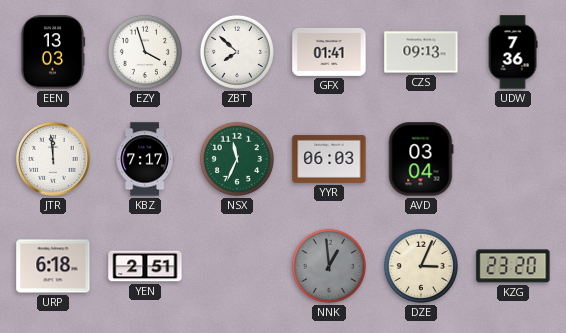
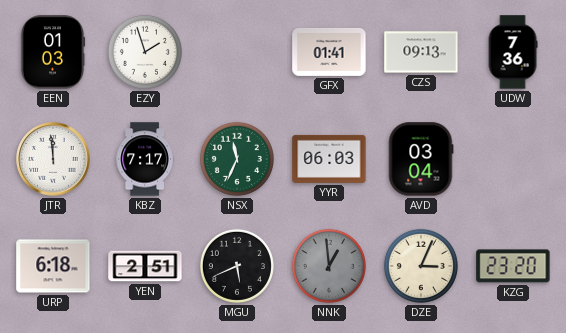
EEN: 13:03 -> 01:03
EZY: 3:57 -> 1:57
ZBT: 7:52 -> none
MGU: none -> 5:41
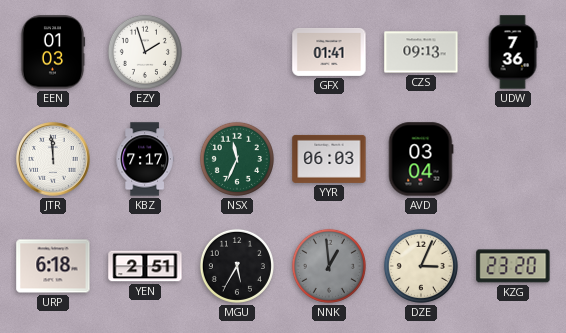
MGU: 5:41 -> 5:35
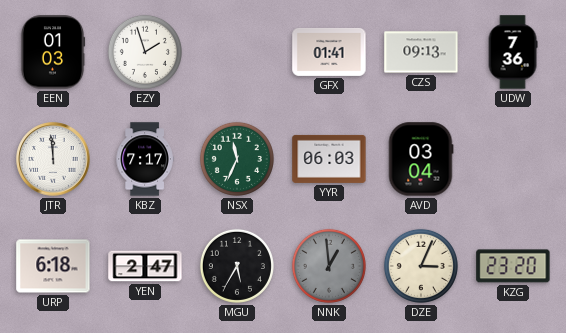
YEN: 2:51 -> 2:47
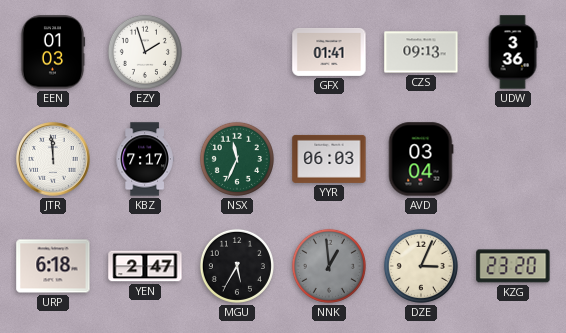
UDW: 7:36 -> 3:36
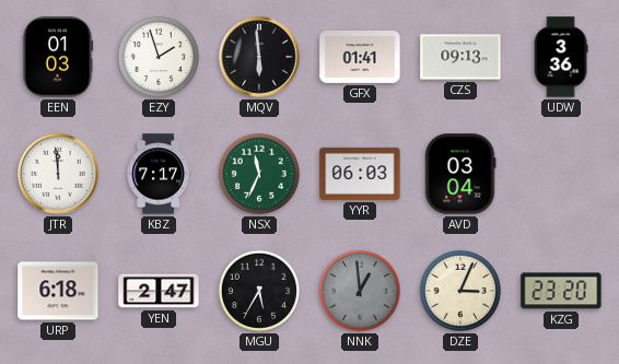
MQV: none -> 5:59
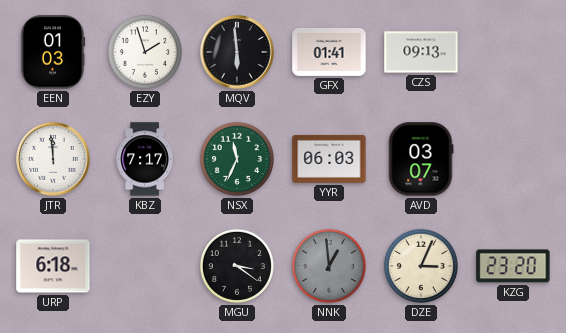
UDW: 3:36 -> none
AVD: 03:04 -> 03:07
YEN: 2:47 -> none
MGU: 5:35 -> 3:21
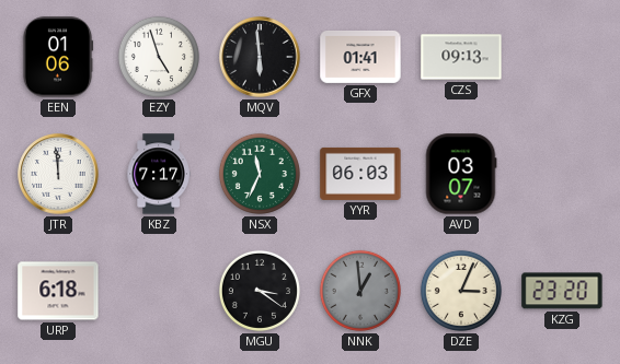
EEN: 01:03 -> 01:06
EZY: 1:57 -> 4:57
